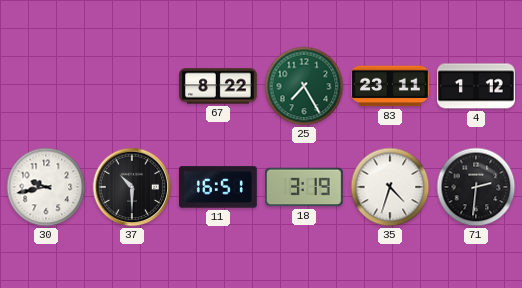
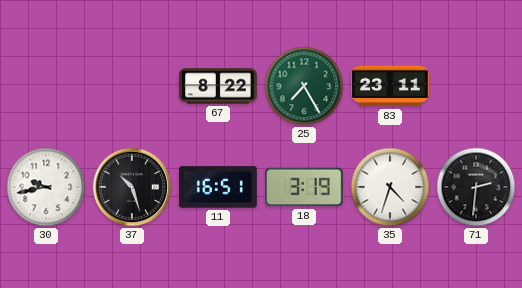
4: 1:12 -> none
37: 10:30 -> 10:27
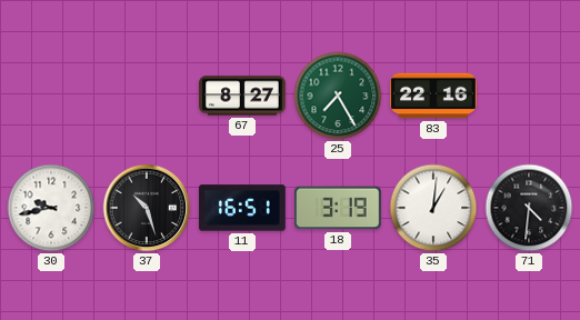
67: 8:22 -> 8:27
83: 23:11 -> 22:16
35: 4:33 -> 1:01
71: 2:31 -> 4:31
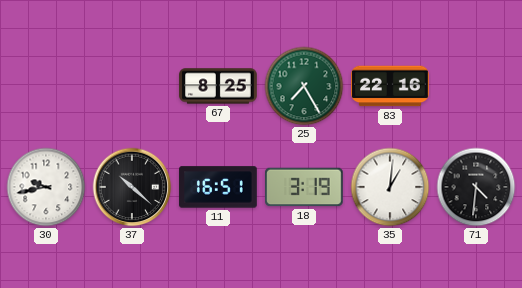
67: 8:27 -> 8:25
37: 10:27 -> 10:22
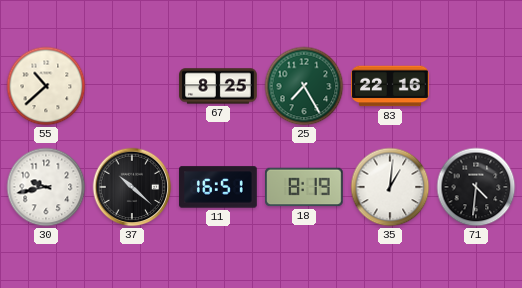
55: none -> 10:38
18: 3:19 -> 8:19
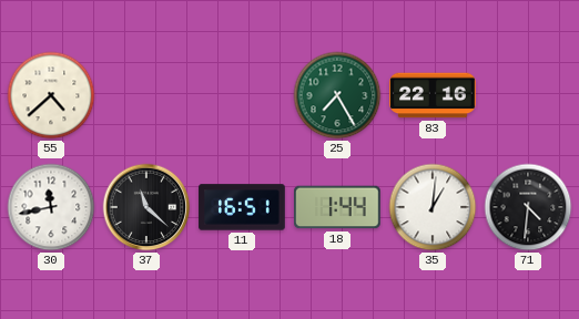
55: 10:38 -> 4:38
67: 8:25 -> none
30: 9:43 -> 11:43
37: 10:22 -> 11:22
18: 8:19 -> 1:44
